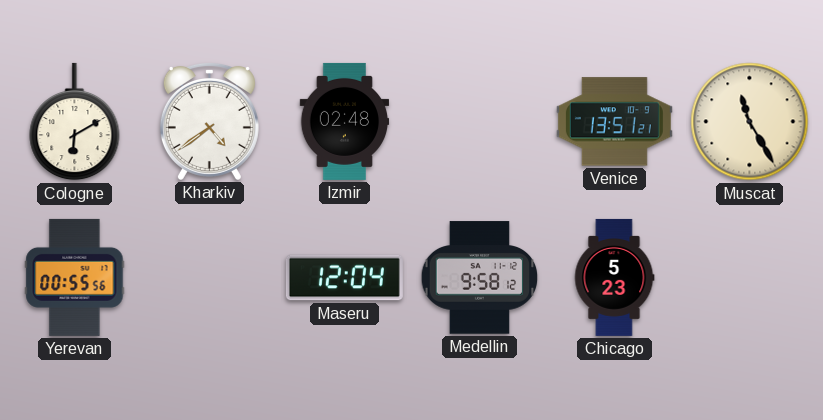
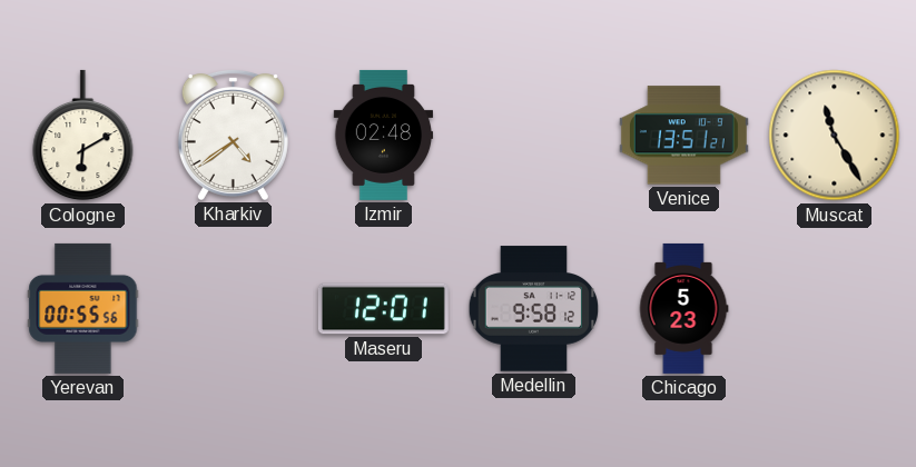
Maseru: 12:04 -> 12:01
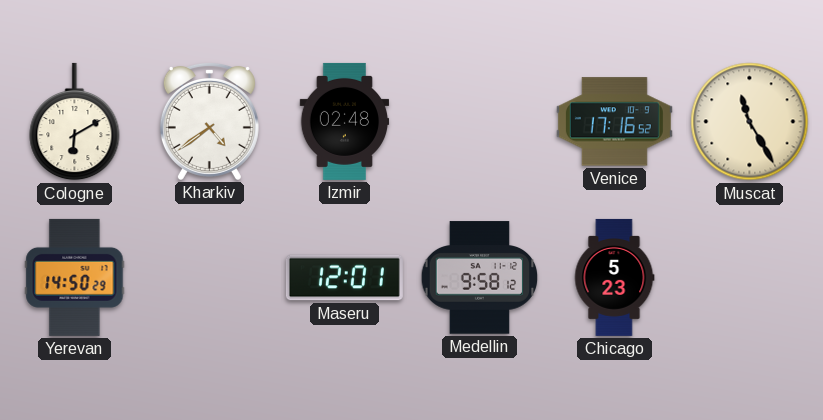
Venice: 13:51 -> 17:16
Yerevan: 00:55 -> 14:50
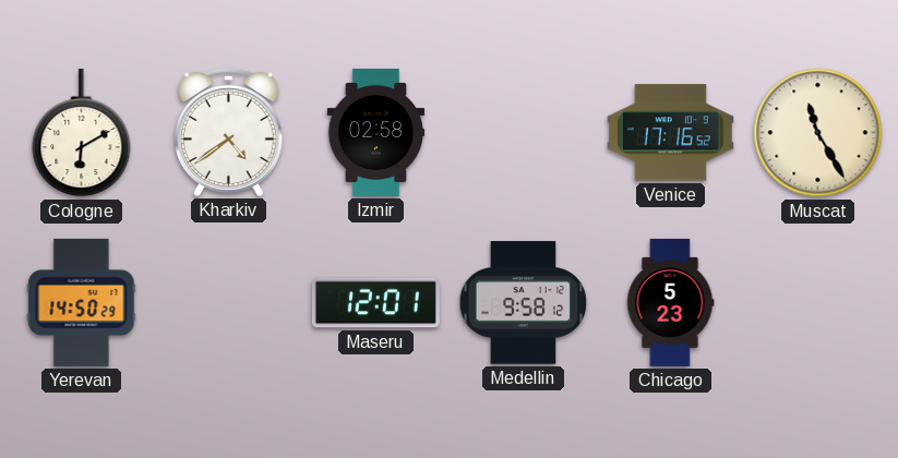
Izmir: 02:48 -> 02:58
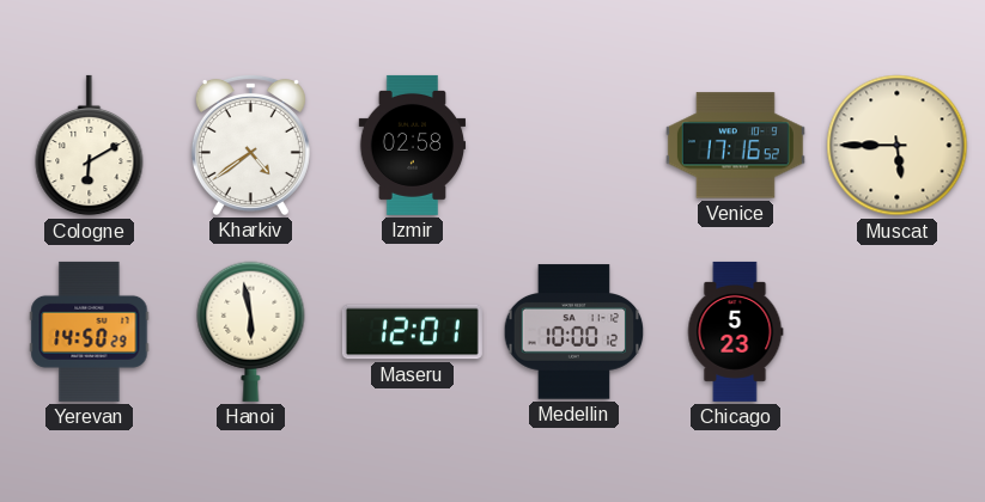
Muscat: 11:25 -> 5:45
Hanoi: none -> 5:58
Medellin: 9:58 -> 10:00
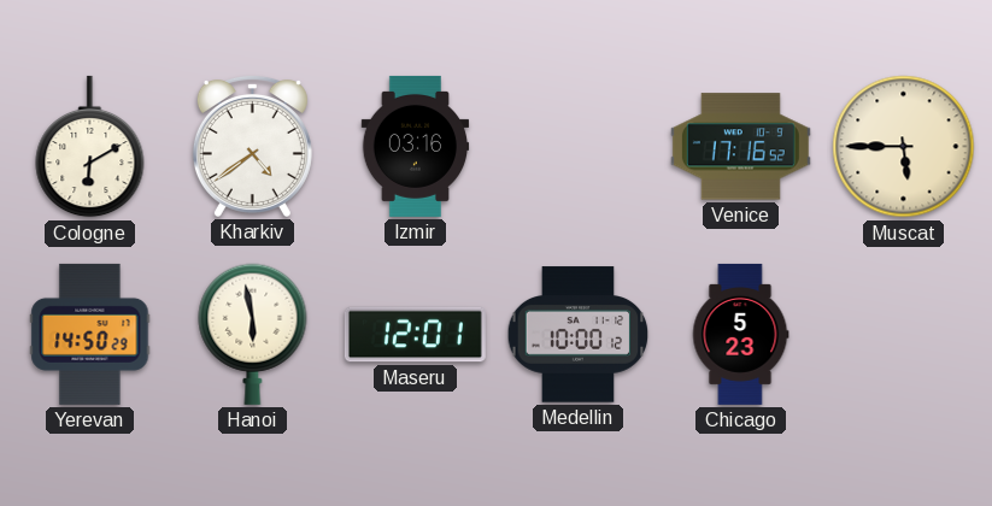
Izmir: 02:58 -> 03:16
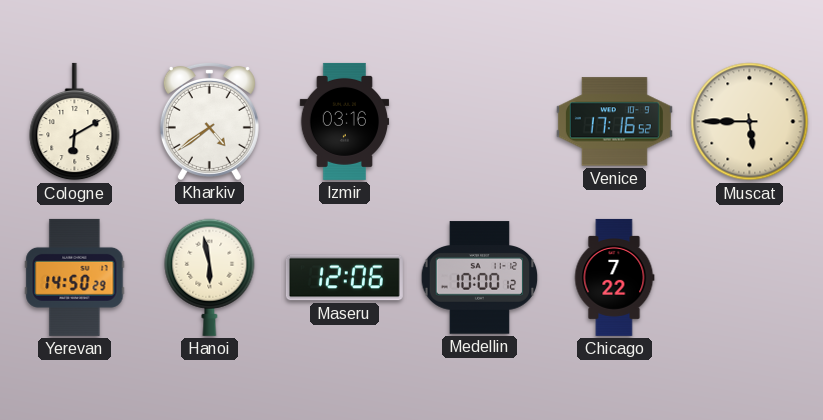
Maseru: 12:01 -> 12:06
Chicago: 5:23 -> 7:22
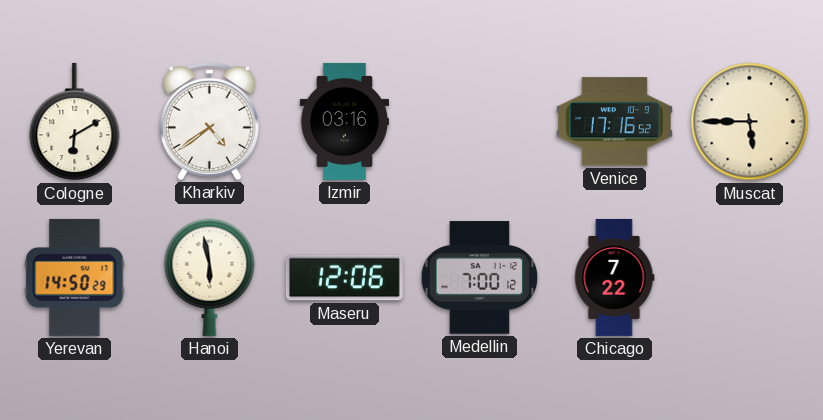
Medellin: 10:00 -> 7:00
